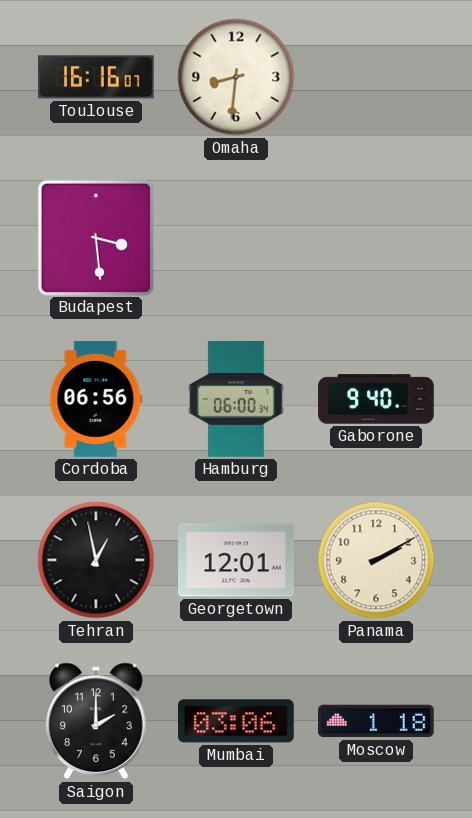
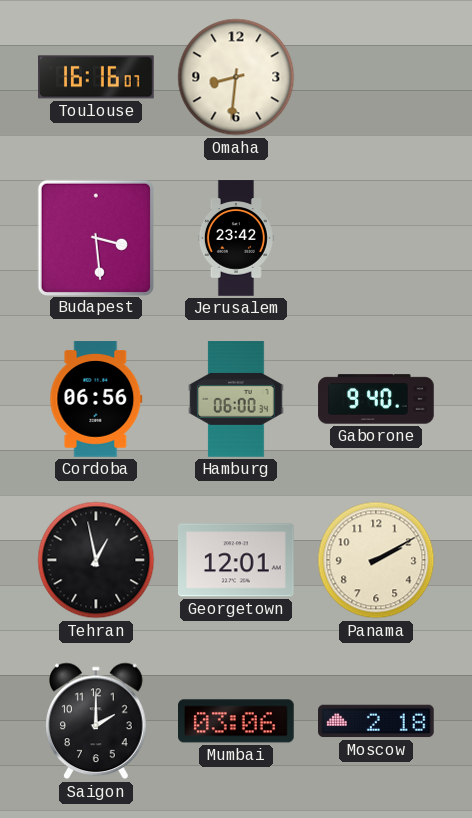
Jerusalem: none -> 23:42
Moscow: 1:18 -> 2:18
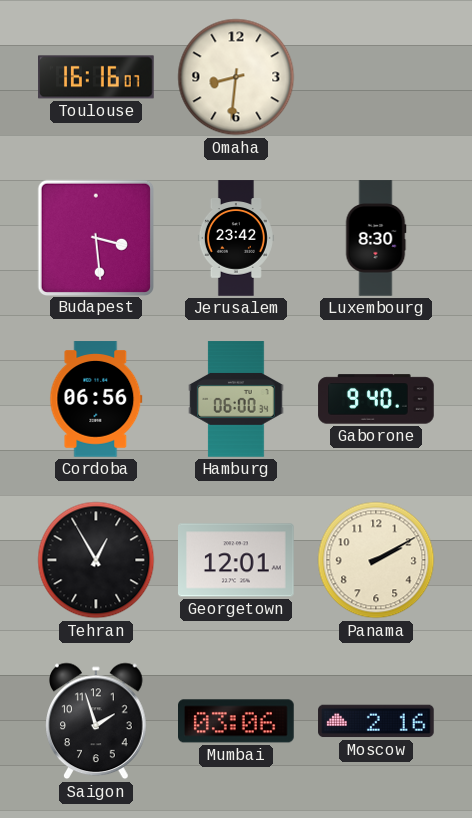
Luxembourg: none -> 8:30
Tehran: 12:58 -> 12:55
Saigon: 2:00 -> 1:57
Moscow: 2:18 -> 2:16
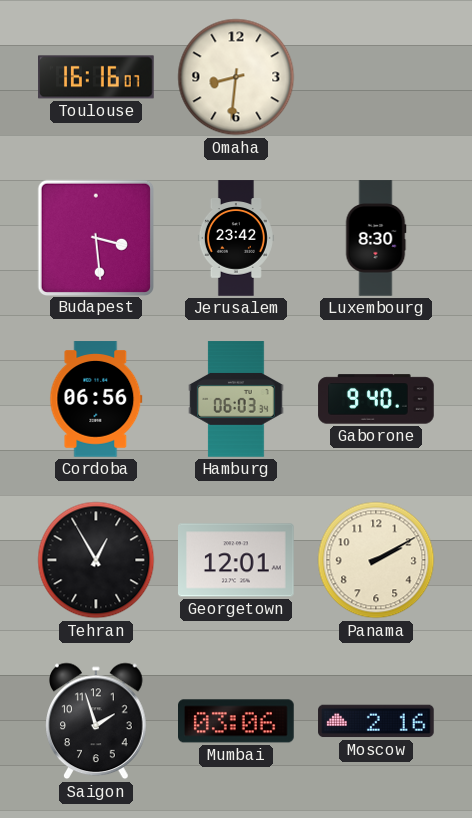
Hamburg: 06:00 -> 06:03
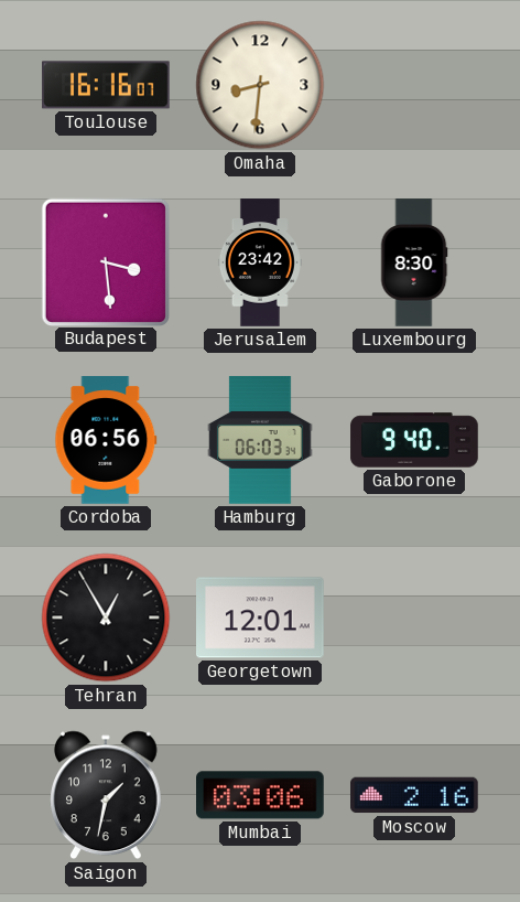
Panama: 2:10 -> none
Saigon: 1:57 -> 1:32
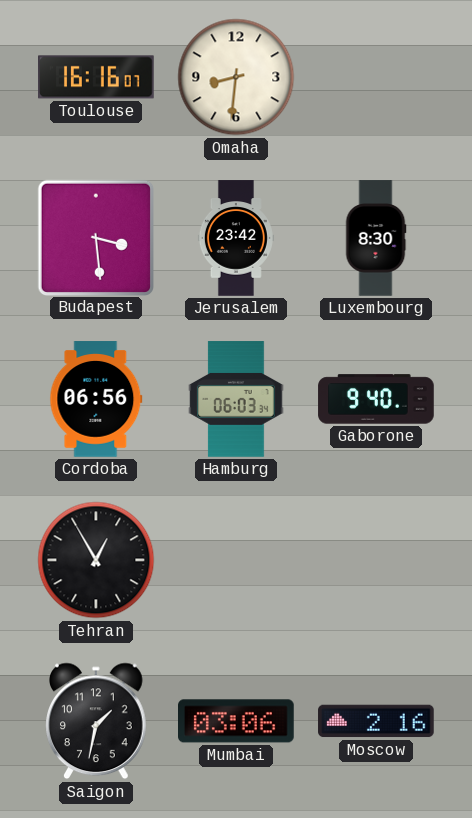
Georgetown: 12:01 -> none
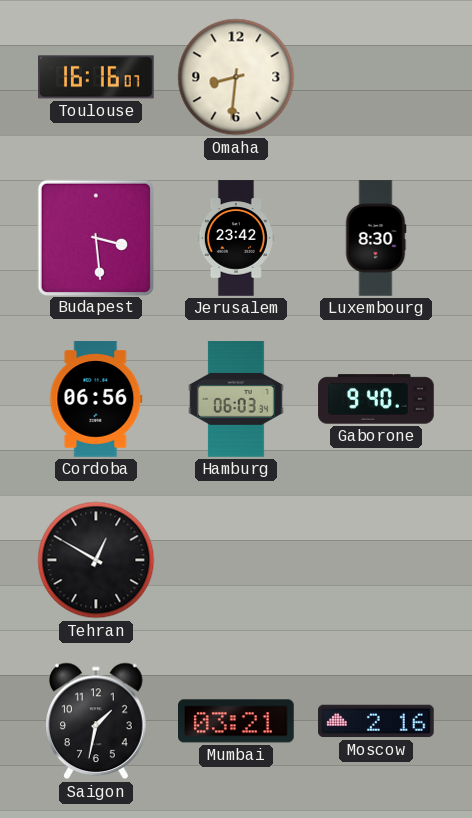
Tehran: 12:55 -> 12:50
Mumbai: 03:06 -> 03:21
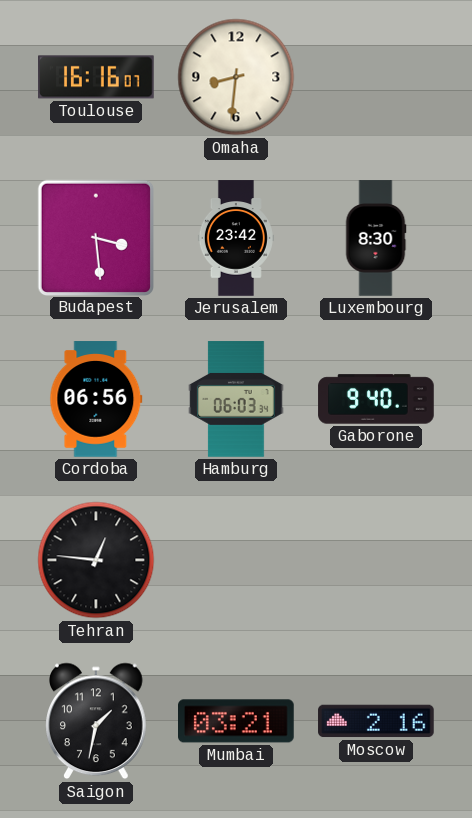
Tehran: 12:50 -> 12:46
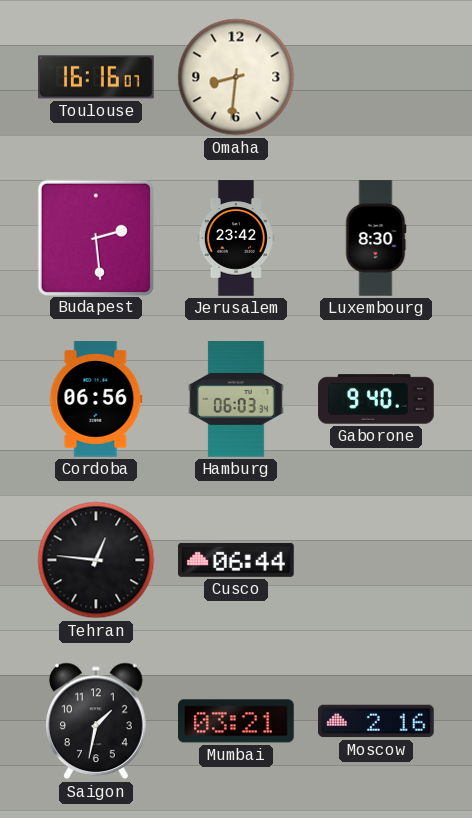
Budapest: 3:29 -> 2:29
Cusco: none -> 06:44
